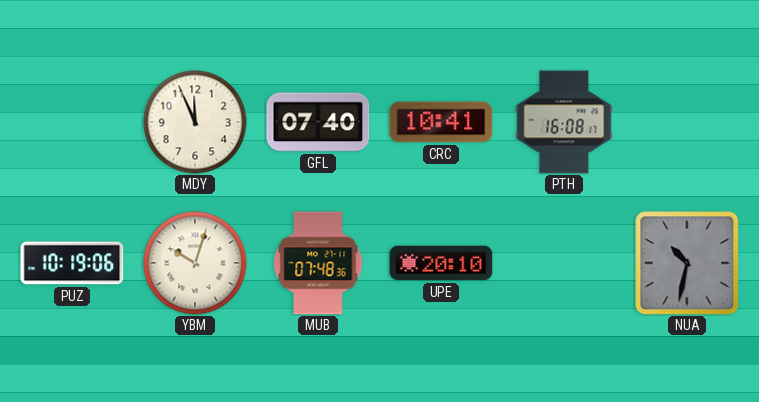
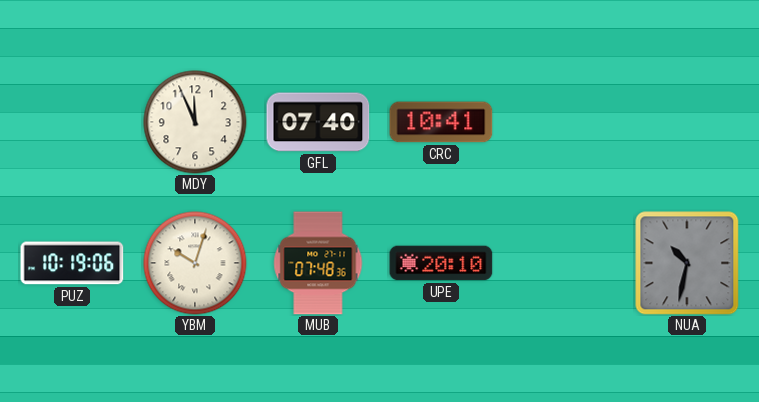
PTH: 16:08 -> none
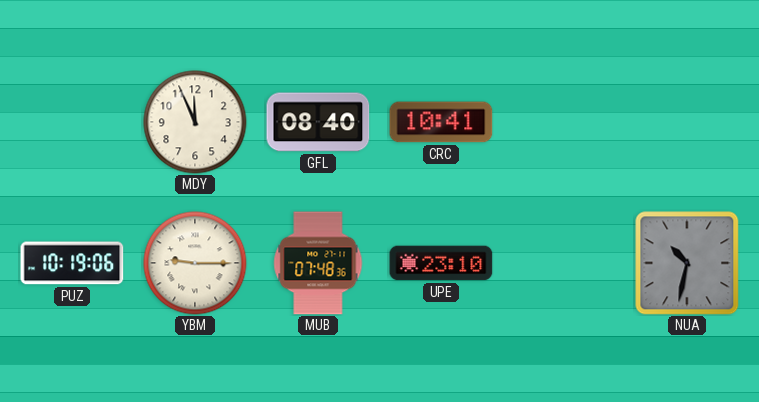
GFL: 07:40 -> 08:40
YBM: 10:03 -> 9:15
UPE: 20:10 -> 23:10
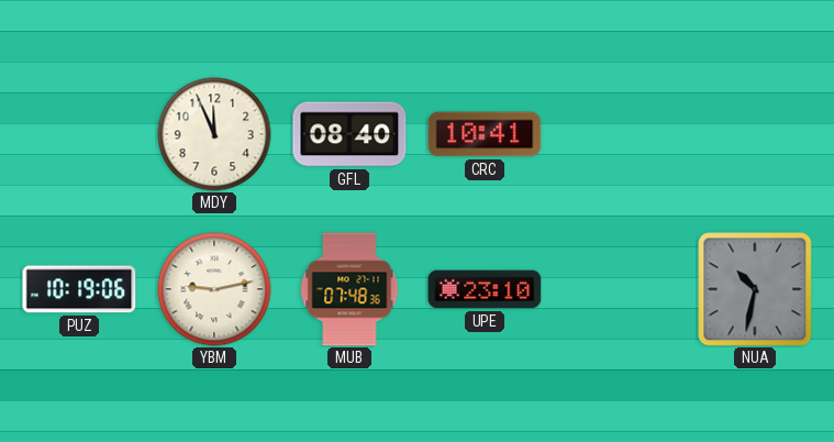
YBM: 9:15 -> 9:13
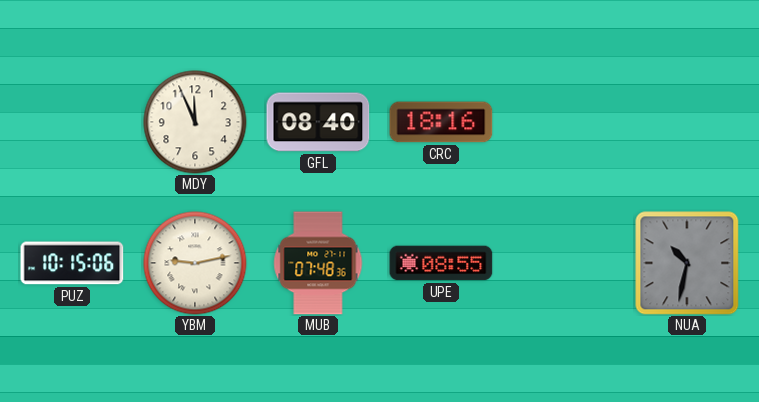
CRC: 10:41 -> 18:16
PUZ: 10:19 -> 10:15
UPE: 23:10 -> 08:55
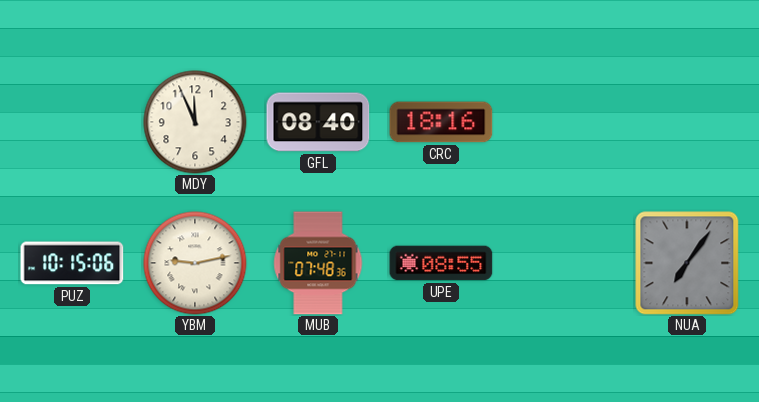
NUA: 10:32 -> 7:06
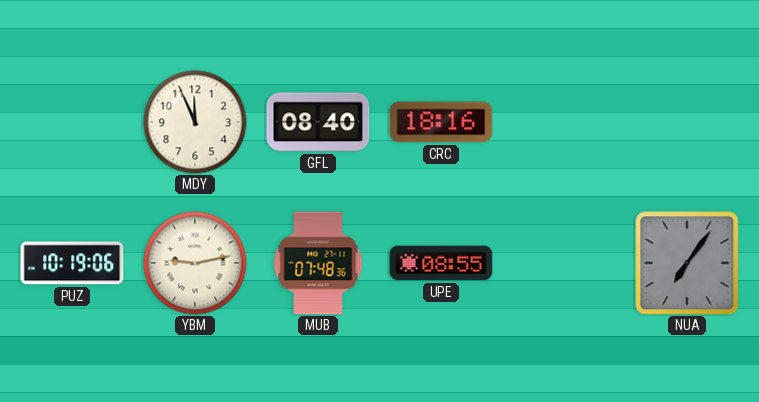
PUZ: 10:15 -> 10:19
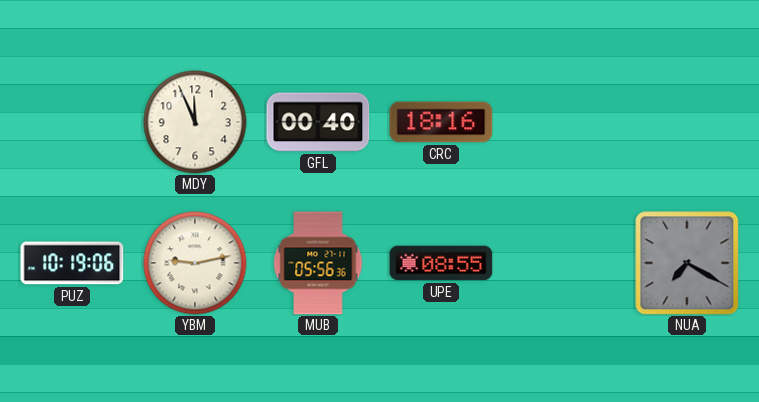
GFL: 08:40 -> 00:40
MUB: 07:48 -> 05:56
NUA: 7:06 -> 7:20
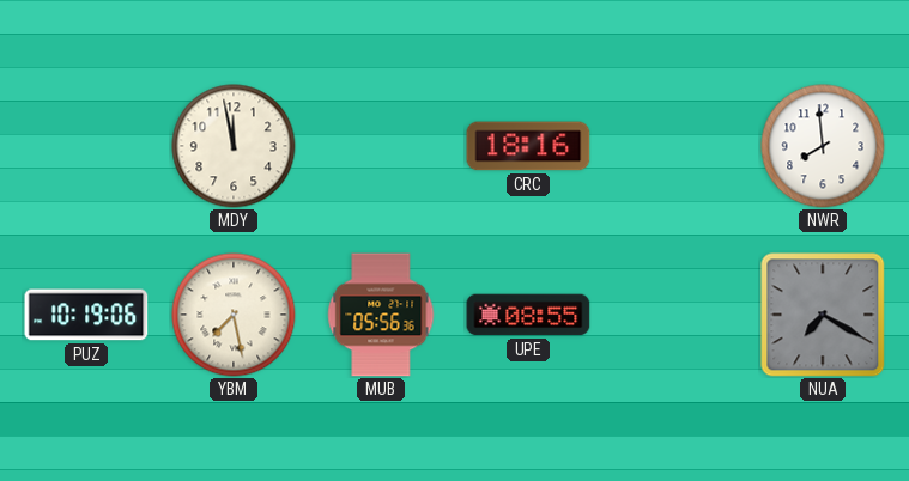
MDY: 11:56 -> 11:58
GFL: 00:40 -> none
NWR: none -> 7:59
YBM: 9:13 -> 7:28
